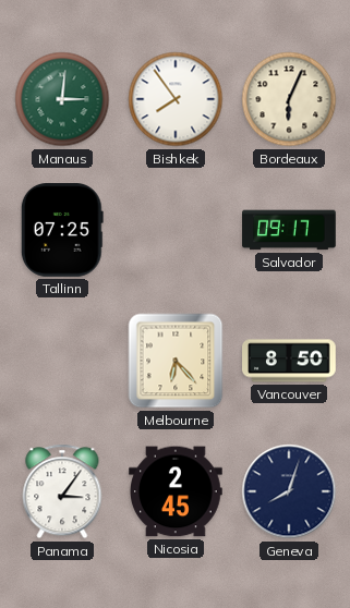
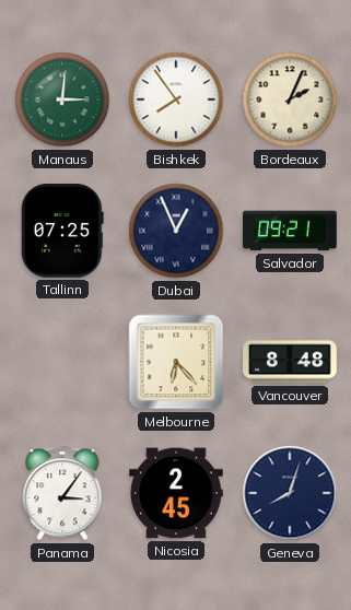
Bordeaux: 6:04 -> 2:04
Dubai: none -> 12:56
Salvador: 09:17 -> 09:21
Vancouver: 8:50 -> 8:48
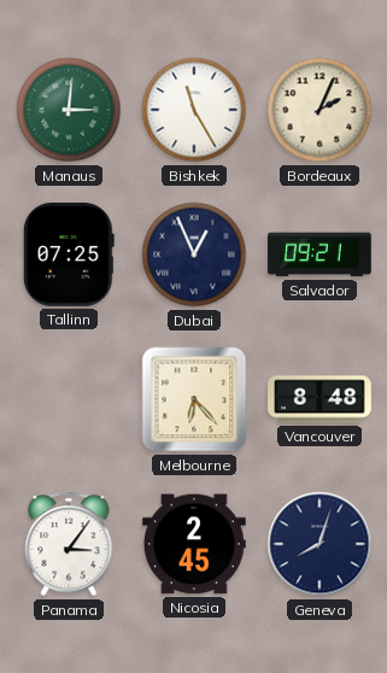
Bishkek: 7:54 -> 11:25
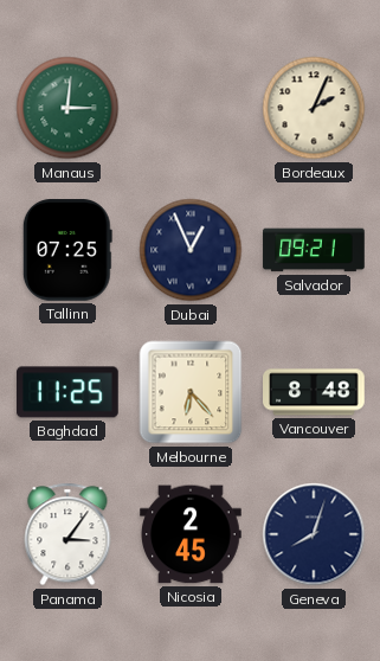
Bishkek: 11:25 -> none
Baghdad: none -> 11:25
